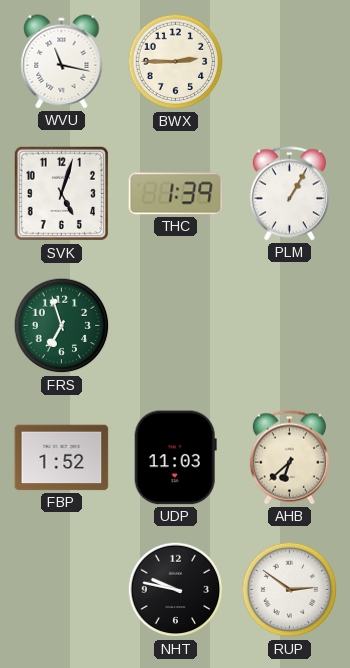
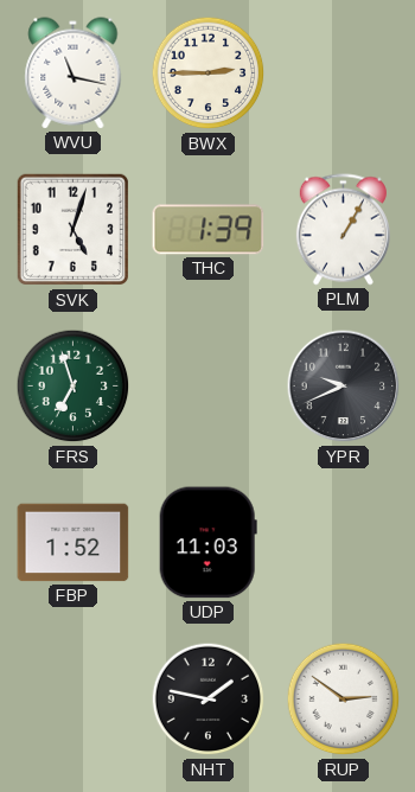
YPR: none -> 9:41
AHB: 6:38 -> none
NHT: 9:47 -> 1:47
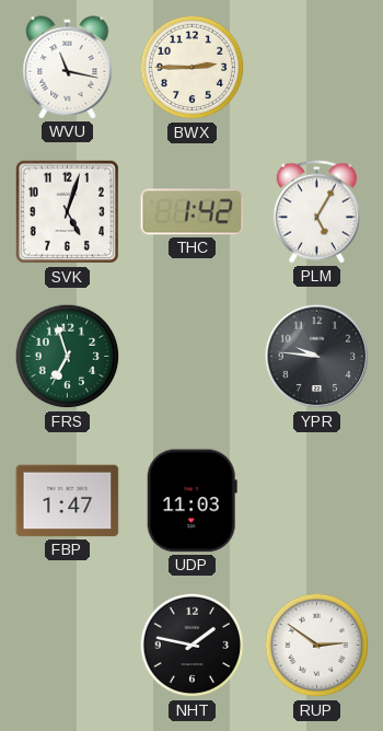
THC: 1:39 -> 1:42
PLM: 1:05 -> 5:05
YPR: 9:41 -> 9:46
FBP: 1:52 -> 1:47
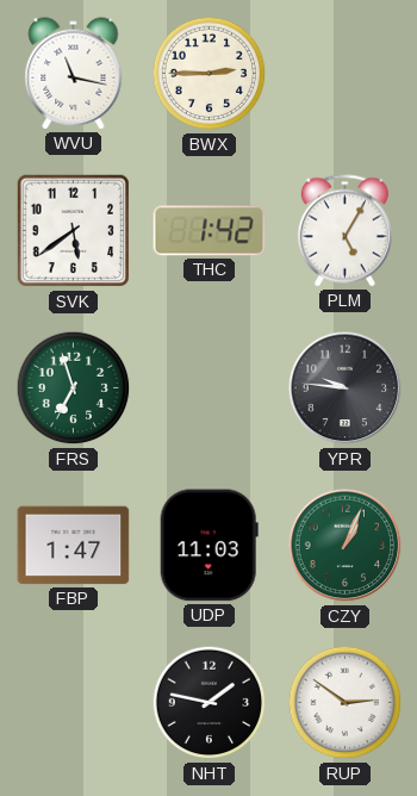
SVK: 5:03 -> 5:39
CZY: none -> 1:04
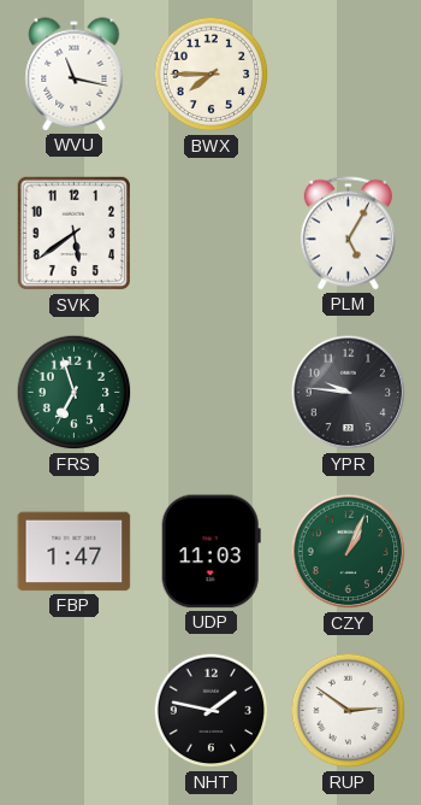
BWX: 2:45 -> 7:45
THC: 1:42 -> none
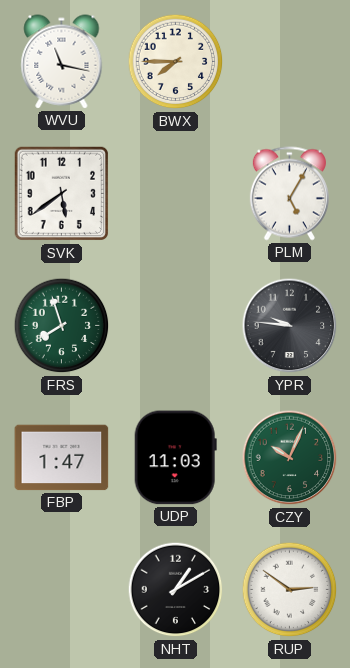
FRS: 6:57 -> 7:57
CZY: 1:04 -> 10:04
NHT: 1:47 -> 1:10
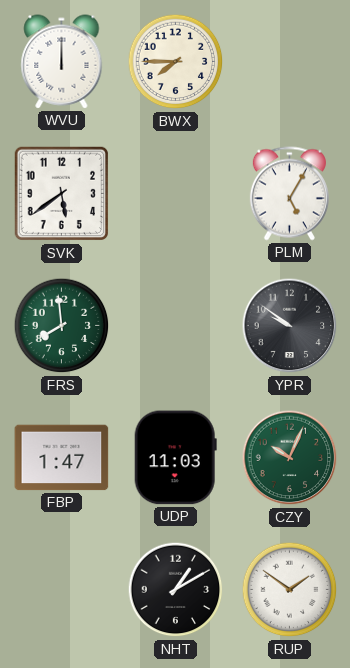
WVU: 11:17 -> 12:00
FRS: 7:57 -> 7:59
YPR: 9:46 -> 9:51
RUP: 2:51 -> 1:51
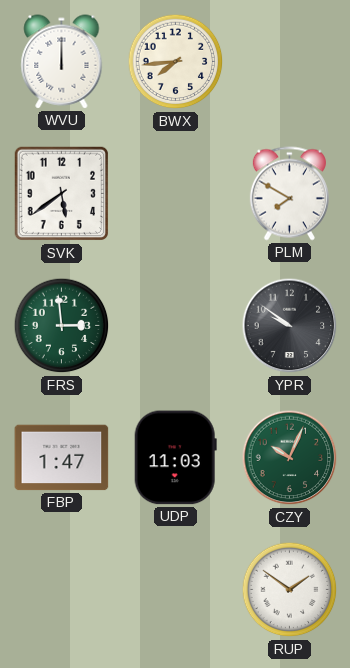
BWX: 7:45 -> 7:44
PLM: 5:05 -> 7:50
FRS: 7:59 -> 2:59
NHT: 1:10 -> none
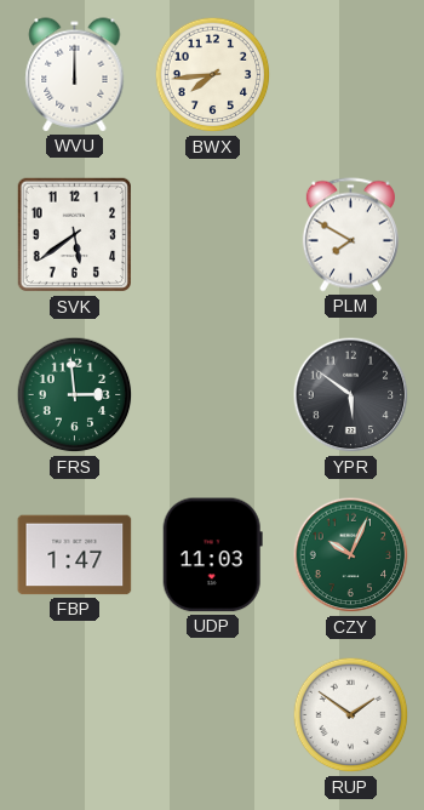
YPR: 9:51 -> 5:51
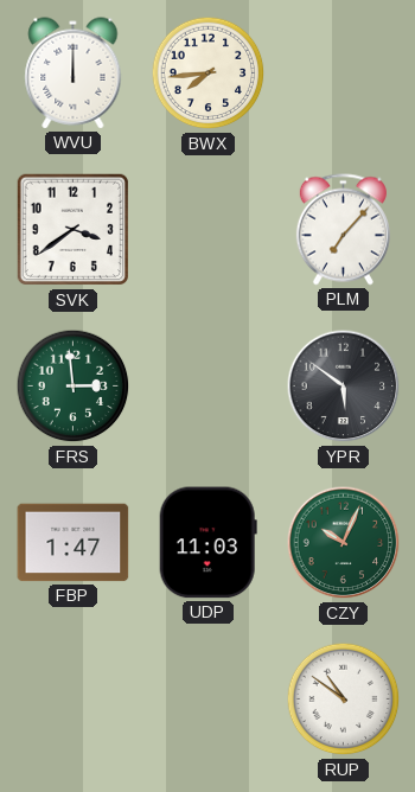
SVK: 5:39 -> 3:39
PLM: 7:50 -> 7:07
RUP: 1:51 -> 10:51
